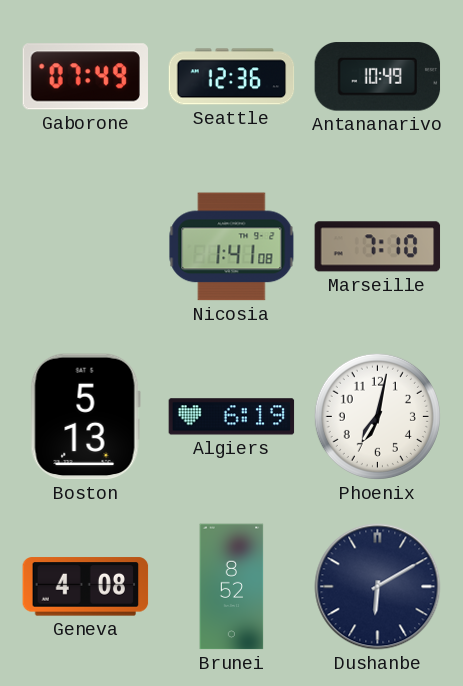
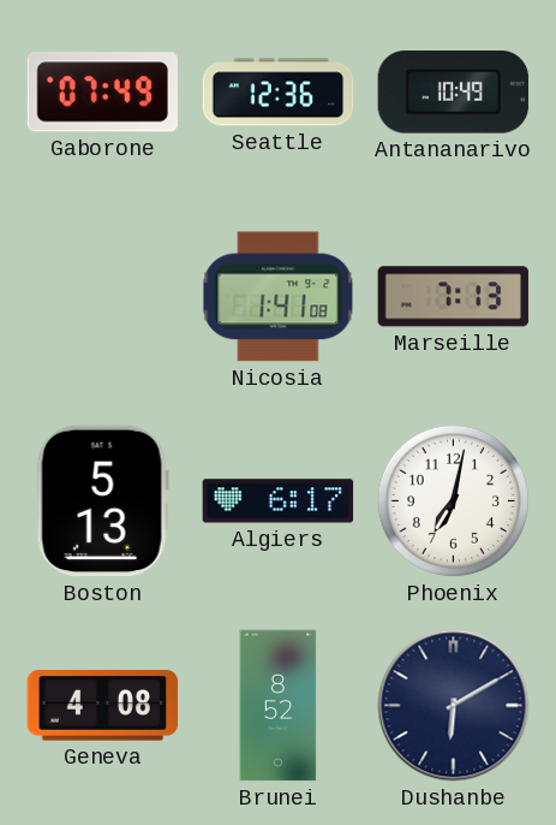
Marseille: 7:10 -> 7:13
Algiers: 6:19 -> 6:17
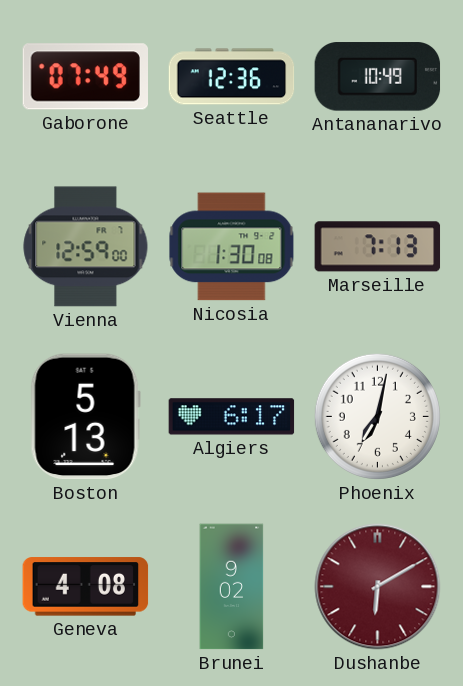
Vienna: none -> 12:59
Nicosia: 1:41 -> 1:30
Brunei: 8:52 -> 9:02
Dushanbe dial: navy -> burgundy
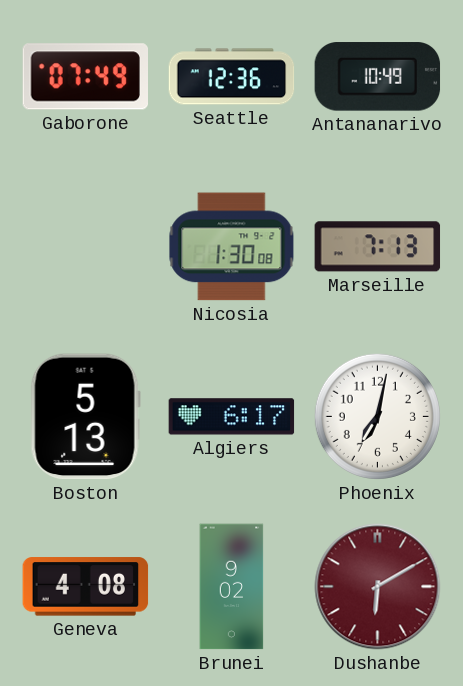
Vienna: 12:59 -> none
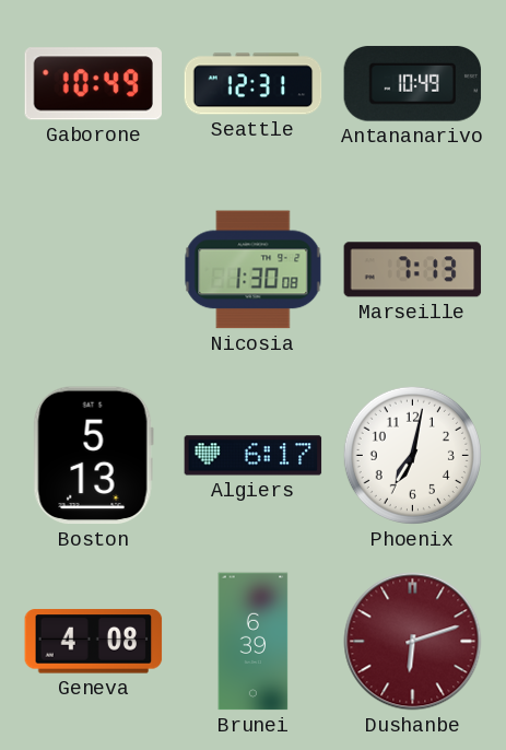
Gaborone: 07:49 -> 10:49
Seattle: 12:36 -> 12:31
Brunei: 9:02 -> 6:39
Dushanbe: 6:10 -> 6:12
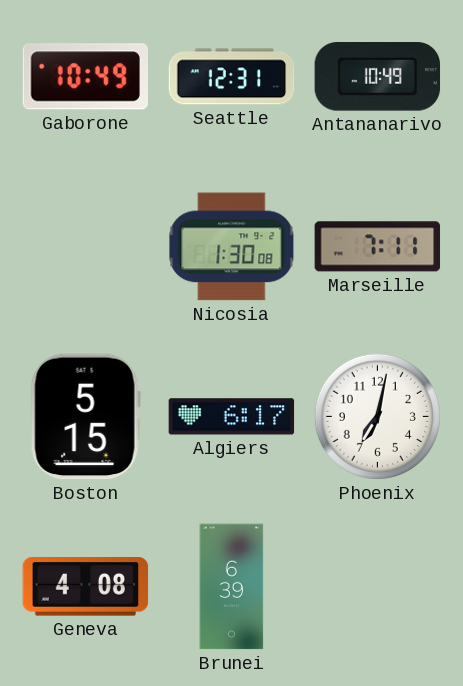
Marseille: 7:13 -> 7:11
Boston: 5:13 -> 5:15
Dushanbe: 6:12 -> none
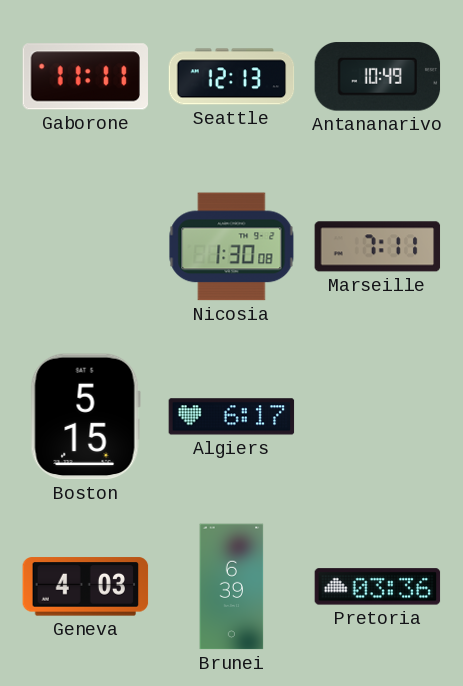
Gaborone: 10:49 -> 11:11
Seattle: 12:31 -> 12:13
Phoenix: 7:02 -> none
Geneva: 4:08 -> 4:03
Pretoria: none -> 03:36
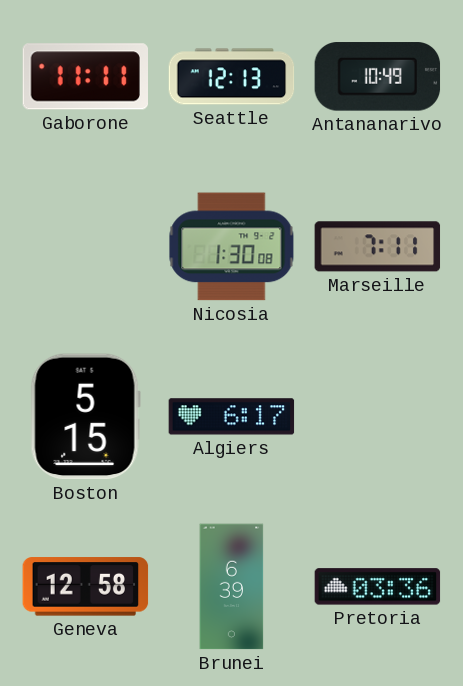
Geneva: 4:03 -> 12:58
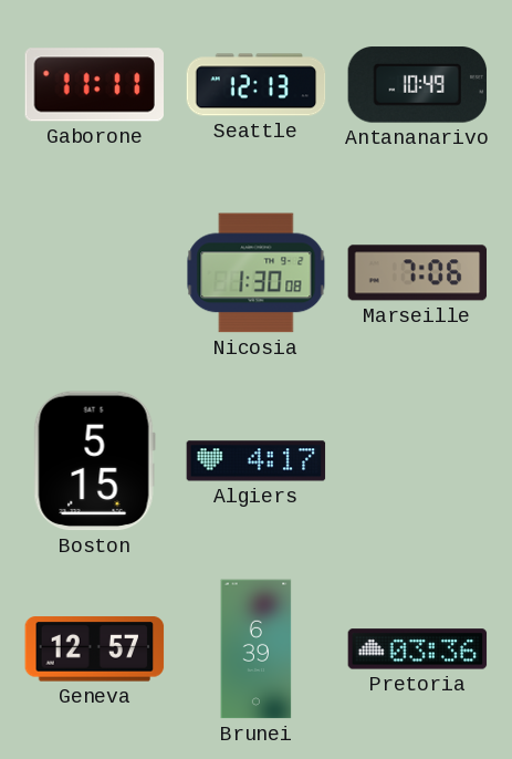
Marseille: 7:11 -> 7:06
Algiers: 6:17 -> 4:17
Geneva: 12:58 -> 12:57
